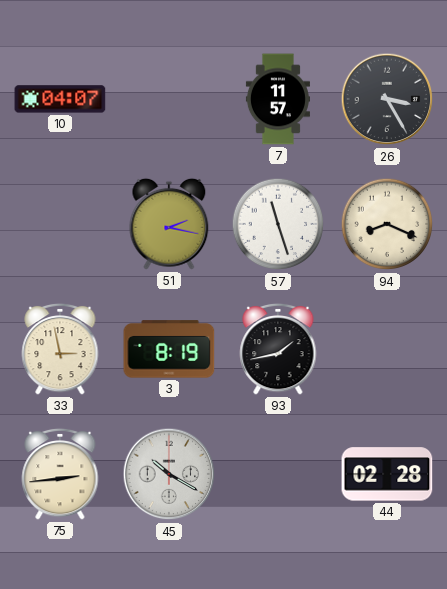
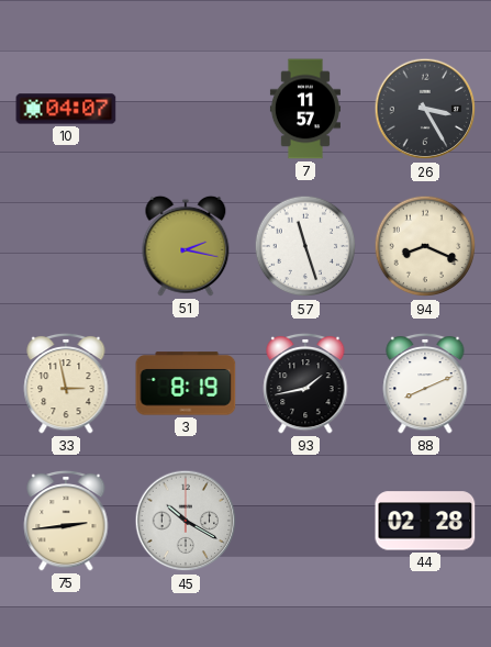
88: none -> 8:11
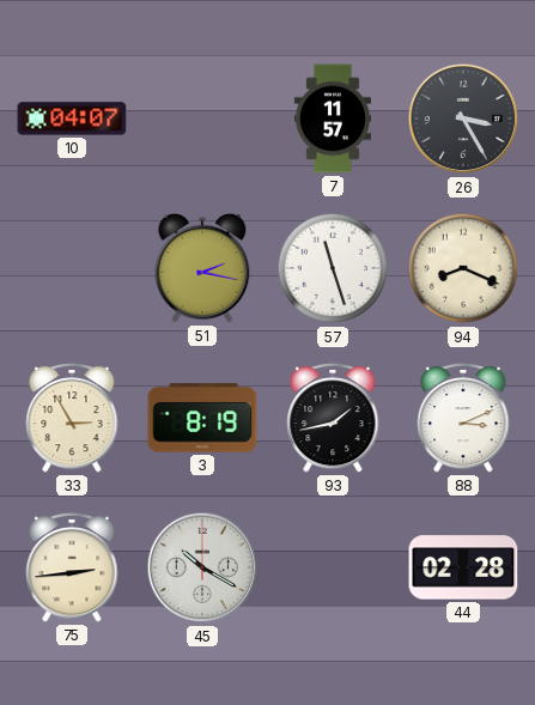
33: 2:58 -> 2:55
88: 8:11 -> 3:11
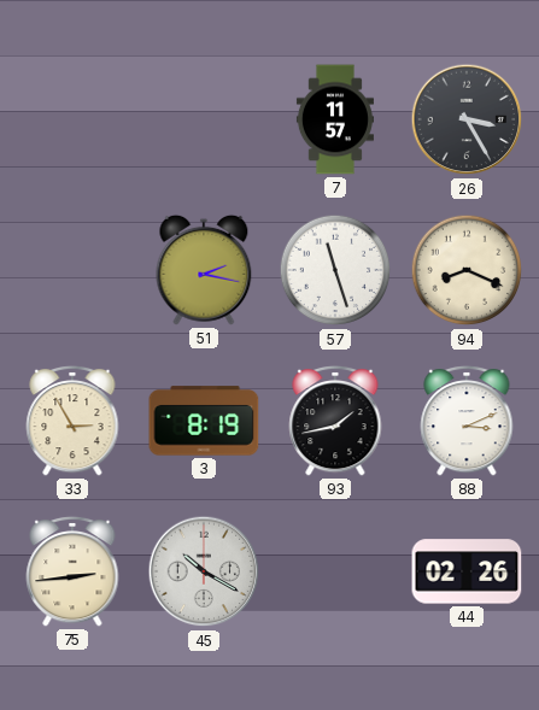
10: 04:07 -> none
44: 02:28 -> 02:26
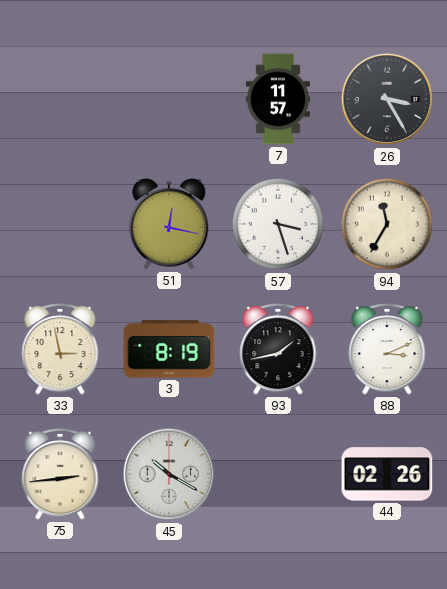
51: 2:17 -> 12:17
57: 11:27 -> 3:27
94: 8:19 -> 11:35
33: 2:55 -> 2:58
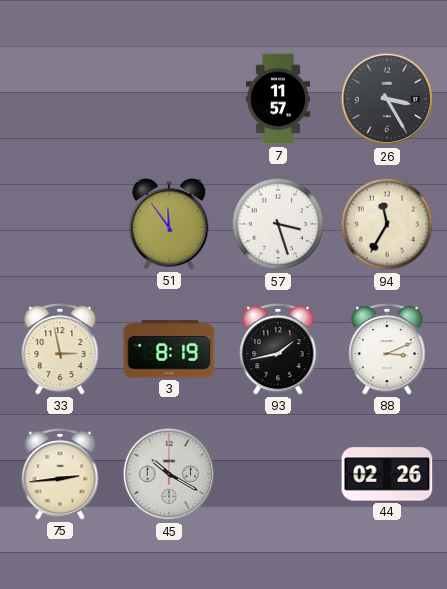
51: 12:17 -> 11:54
